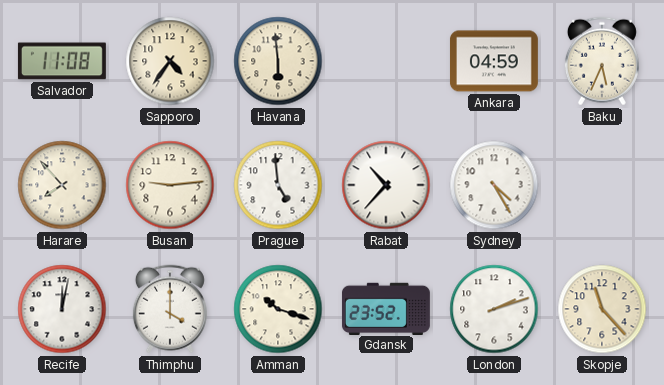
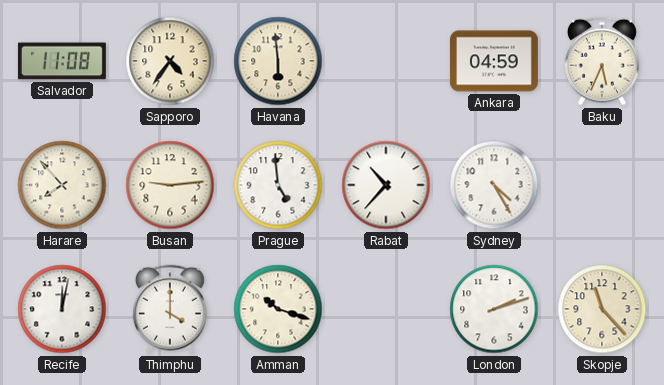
Gdansk: 23:52 -> none
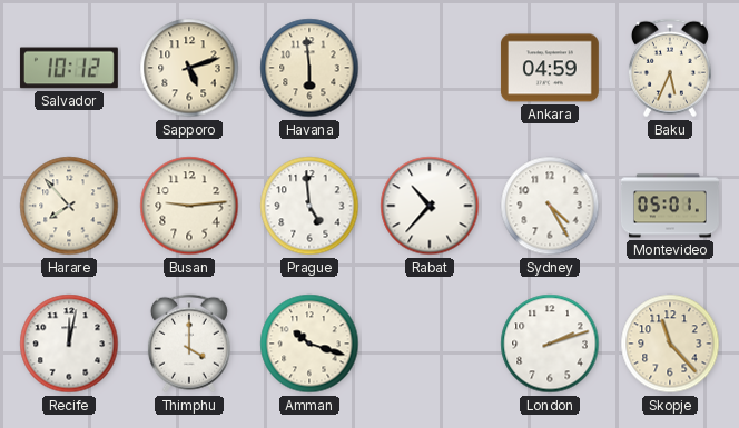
Salvador: 11:08 -> 10:12
Sapporo: 4:36 -> 5:12
Montevideo: none -> 05:01
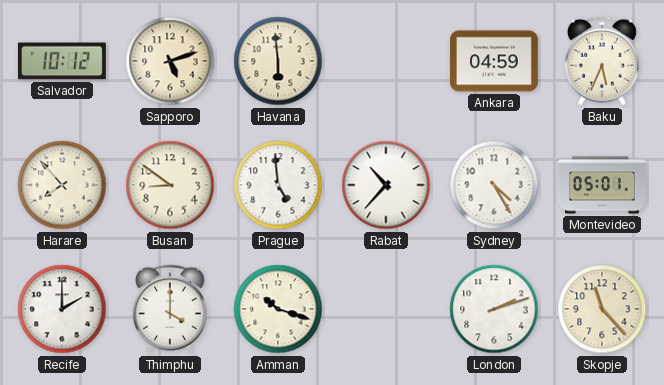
Busan: 9:14 -> 8:51
Recife: 12:02 -> 2:00
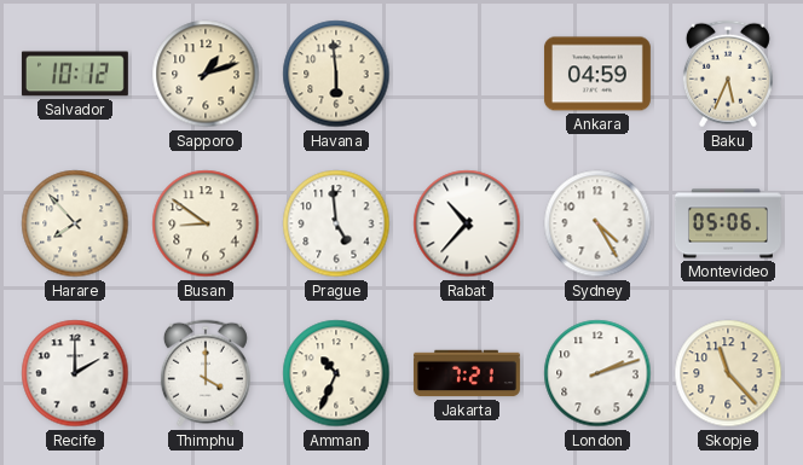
Sapporo: 5:12 -> 1:12
Montevideo: 05:01 -> 05:06
Amman: 10:18 -> 10:34
Jakarta: none -> 7:21
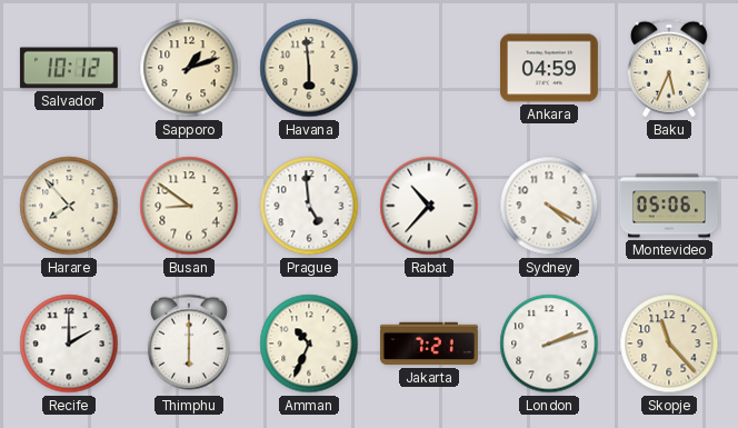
Sydney: 4:25 -> 4:20
Thimphu: 4:00 -> 6:00
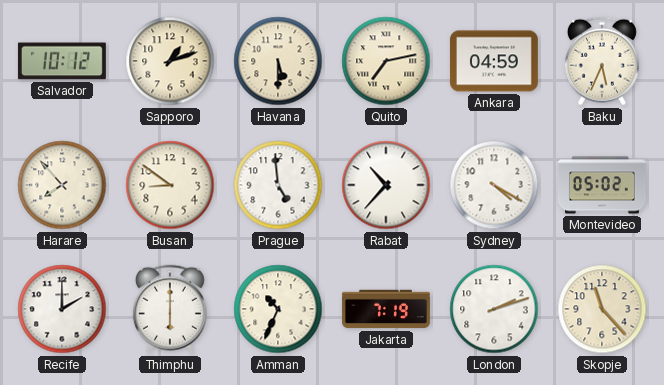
Havana: 5:59 -> 5:30
Quito: none -> 7:13
Montevideo: 05:06 -> 05:02
Jakarta: 7:21 -> 7:19
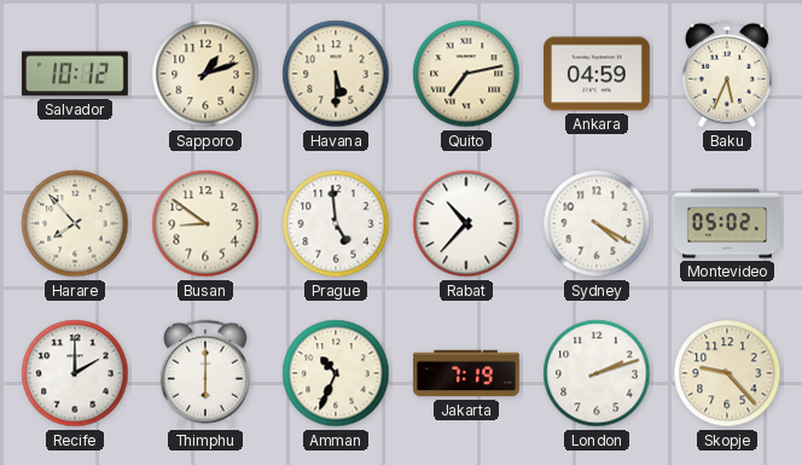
Skopje: 11:23 -> 9:23
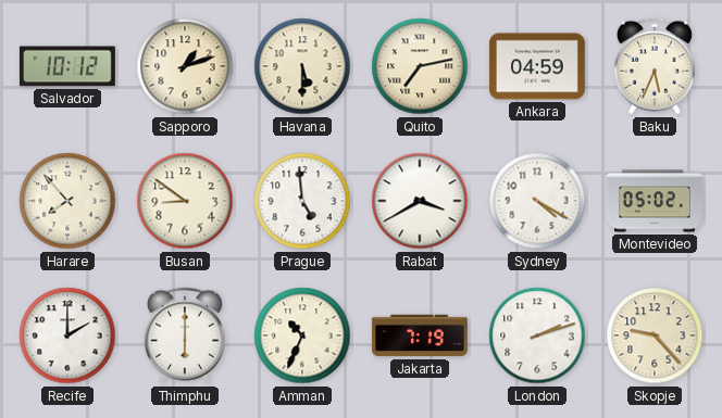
Rabat: 10:37 -> 3:40
